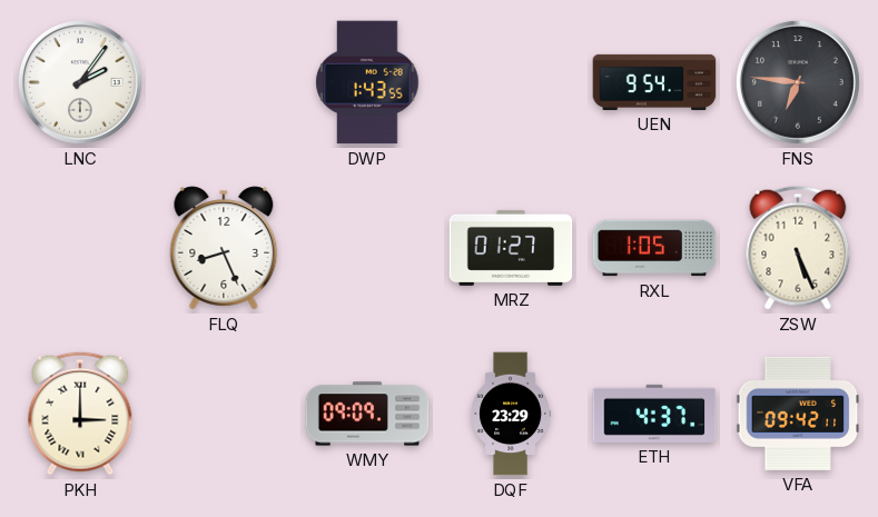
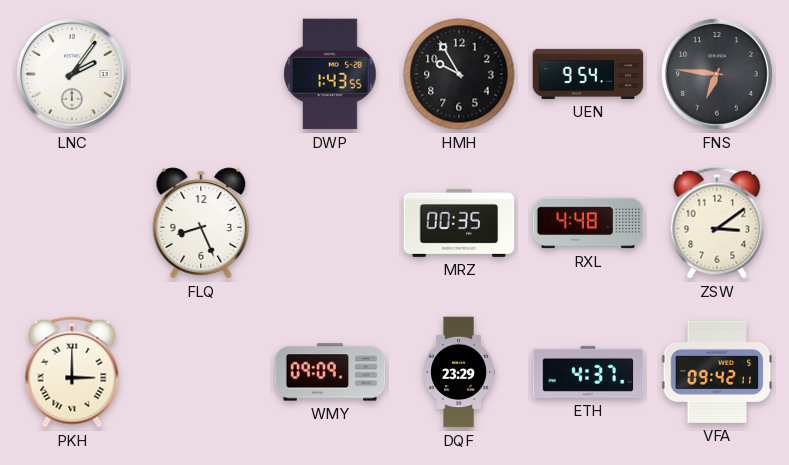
HMH: none -> 9:55
MRZ: 01:27 -> 00:35
RXL: 1:05 -> 4:48
ZSW: 5:26 -> 3:09
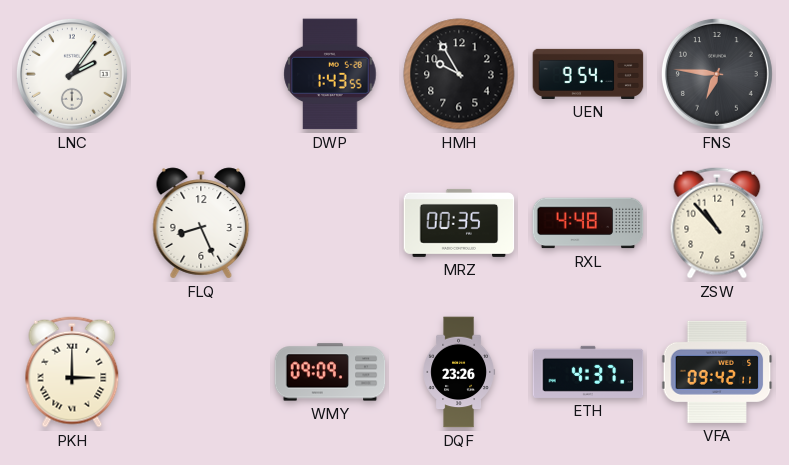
ZSW: 3:09 -> 10:53
DQF: 23:29 -> 23:26
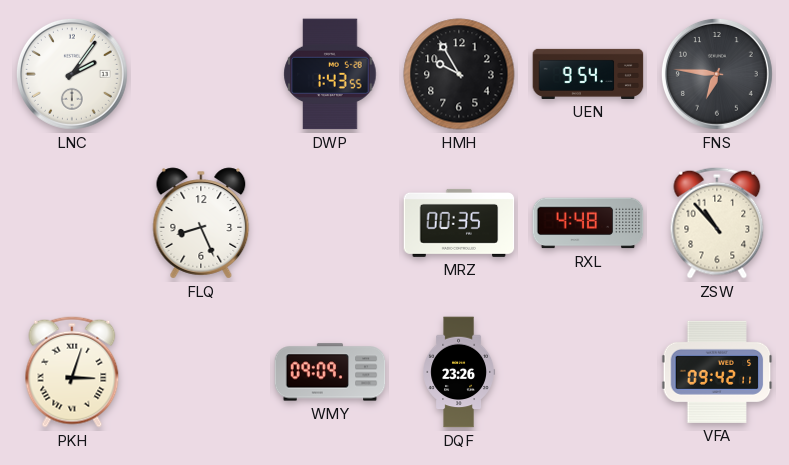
PKH: 3:00 -> 3:03
ETH: 4:37 -> none
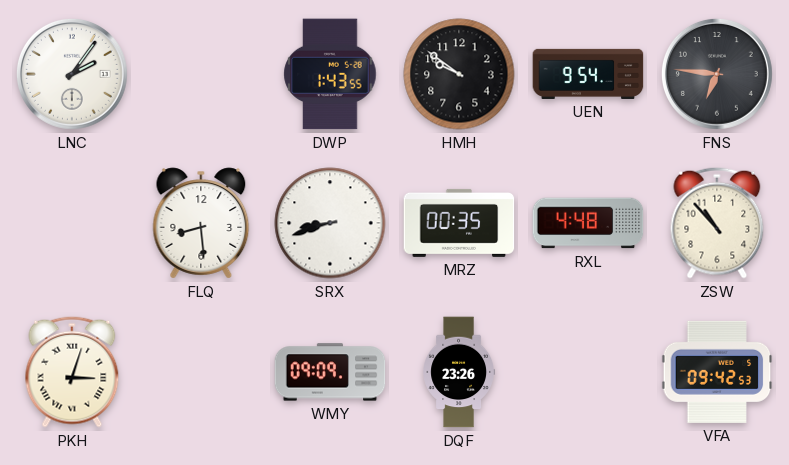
HMH: 9:55 -> 9:51
FLQ: 8:26 -> 8:29
SRX: none -> 8:42
VFA: 09:42:11 -> 09:42:53
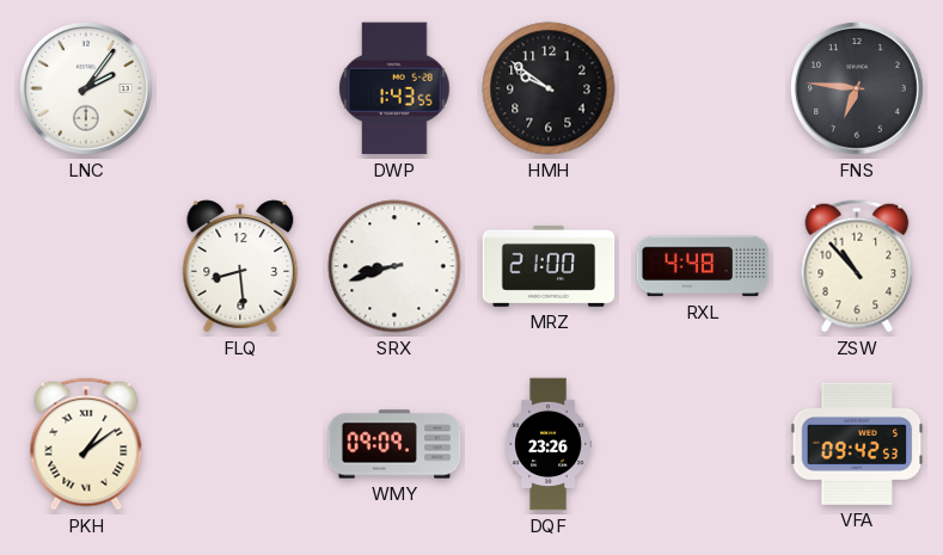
UEN: 9:54 -> none
MRZ: 00:35 -> 21:00
PKH: 3:03 -> 1:09
